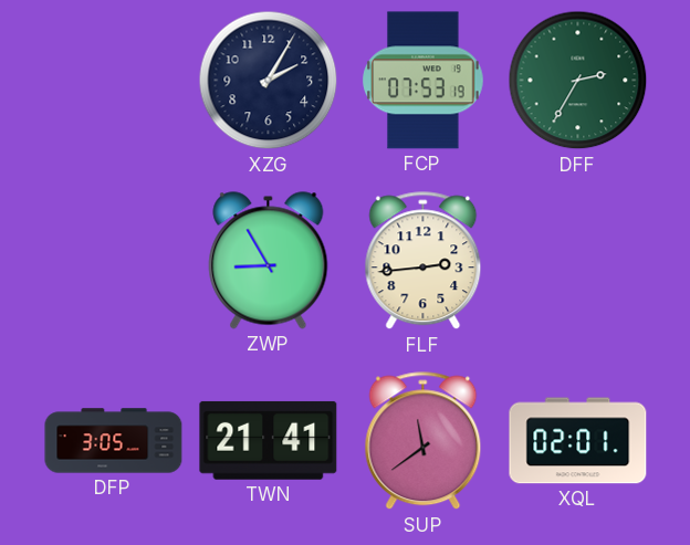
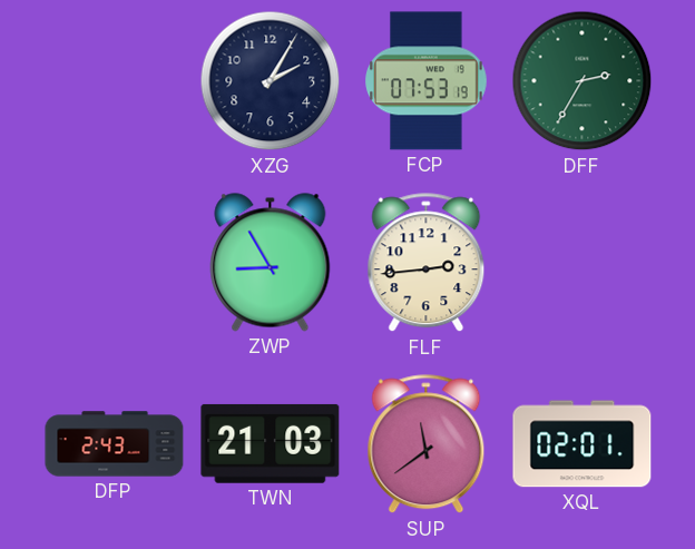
DFP: 3:05 -> 2:43
TWN: 21:41 -> 21:03
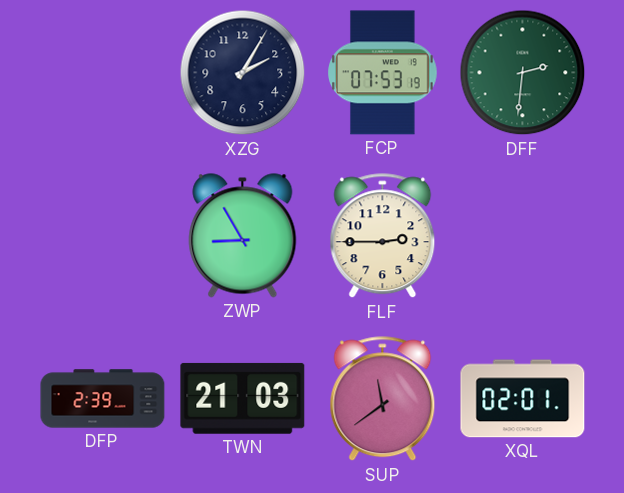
DFF: 2:35 -> 2:31
FLF: 2:44 -> 2:45
DFP: 2:43 -> 2:39
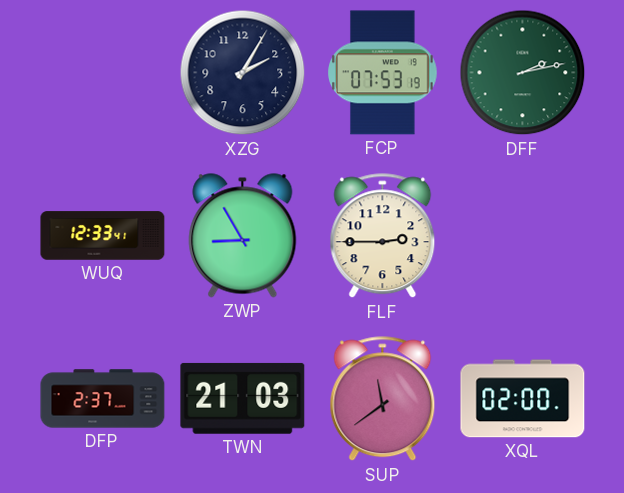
DFF: 2:31 -> 2:13
WUQ: none -> 12:33
DFP: 2:39 -> 2:37
XQL: 02:01 -> 02:00
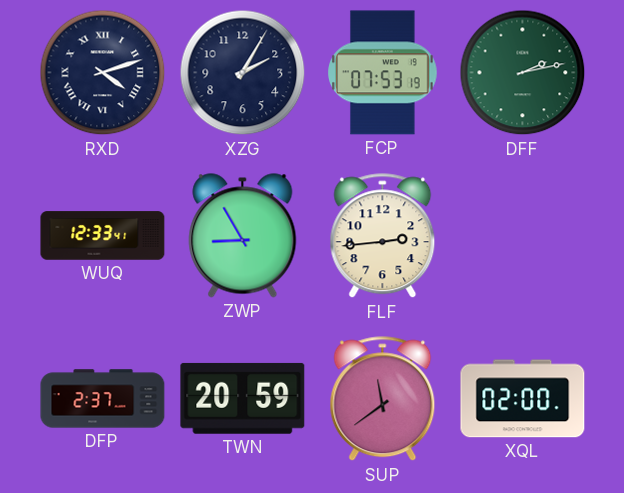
RXD: none -> 4:12
FLF: 2:45 -> 2:44
TWN: 21:03 -> 20:59
